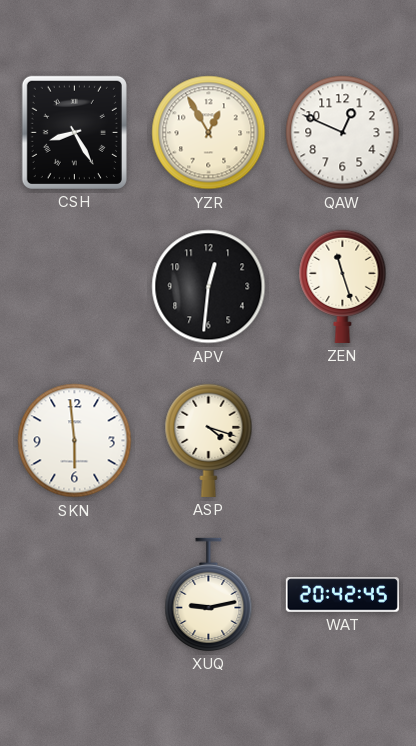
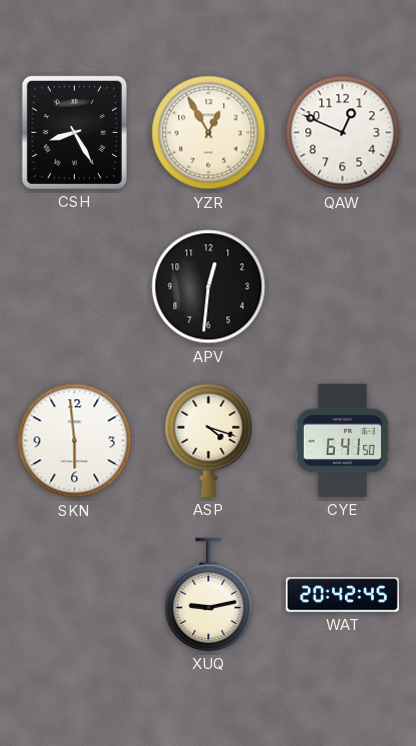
ZEN: 11:27 -> none
CYE: none -> 6:41
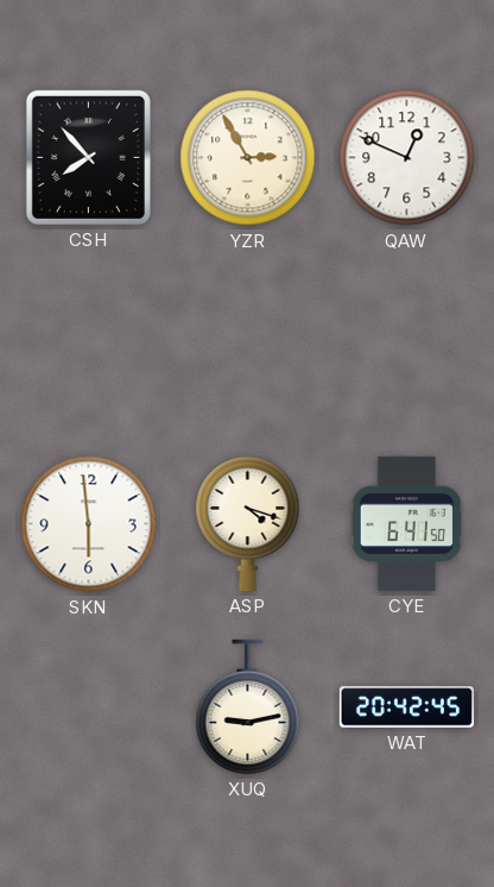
CSH: 8:25 -> 7:53
YZR: 12:55 -> 2:55
APV: 12:31 -> none
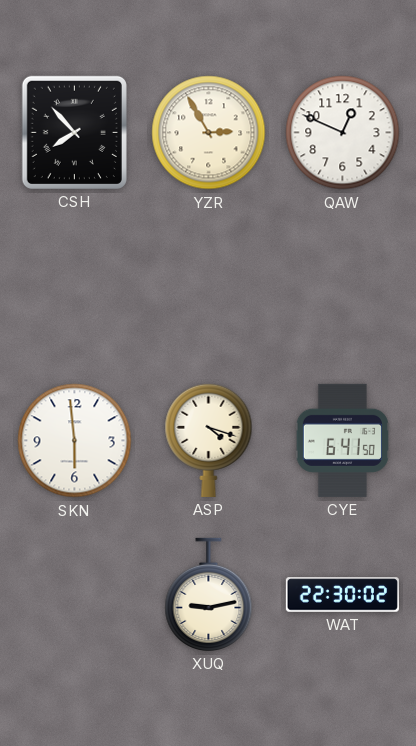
WAT: 20:42 -> 22:30
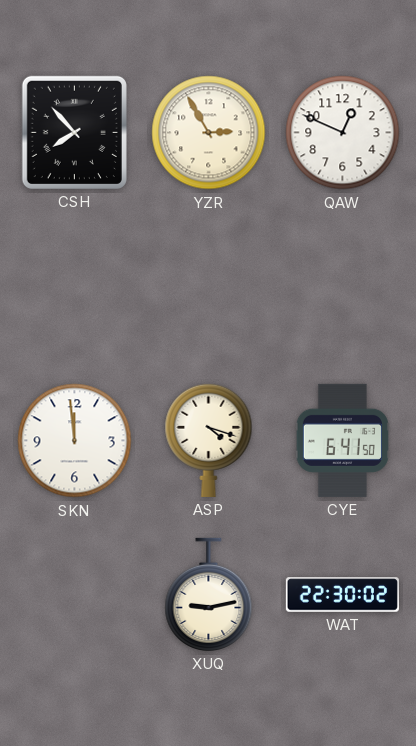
SKN: 5:59 -> 11:59
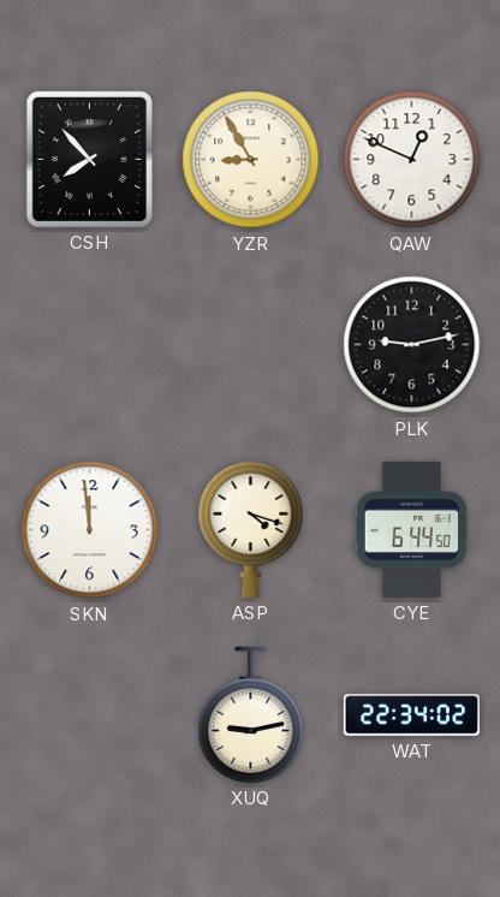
YZR: 2:55 -> 8:55
PLK: none -> 9:13
CYE: 6:41 -> 6:44
WAT: 22:30 -> 22:34
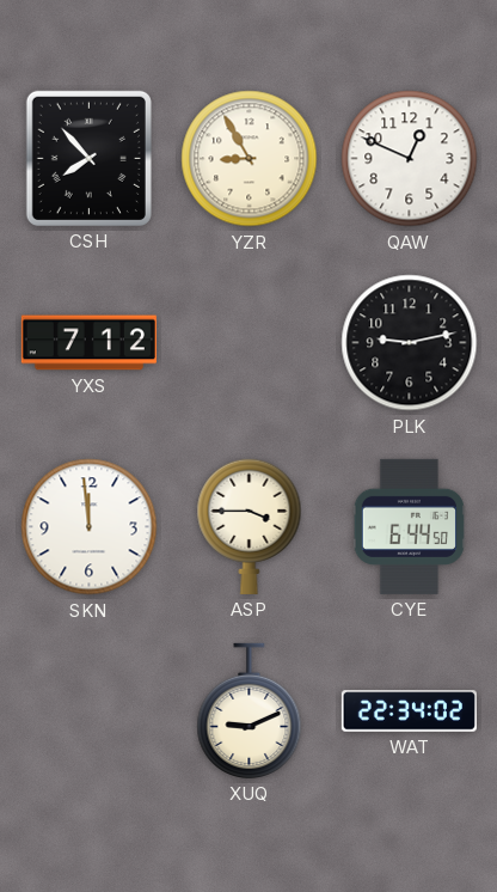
YXS: none -> 7:12
ASP: 4:18 -> 3:45
XUQ: 9:13 -> 9:11
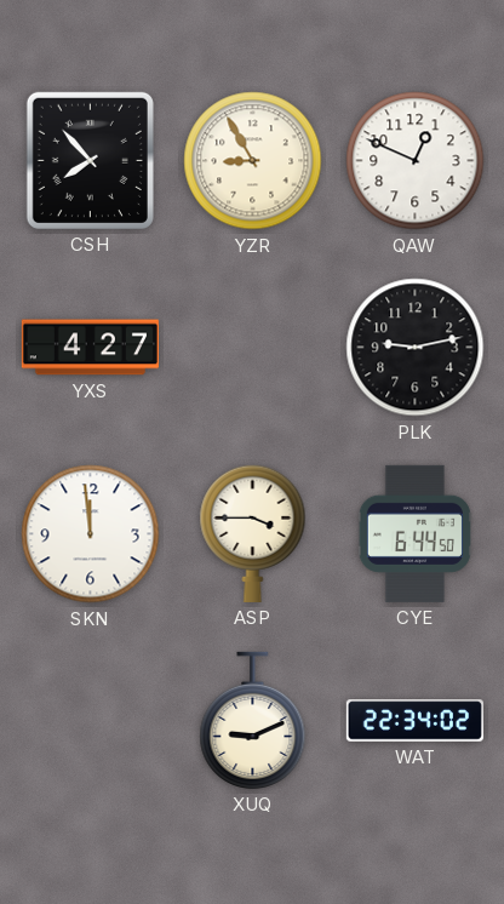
YXS: 7:12 -> 4:27
